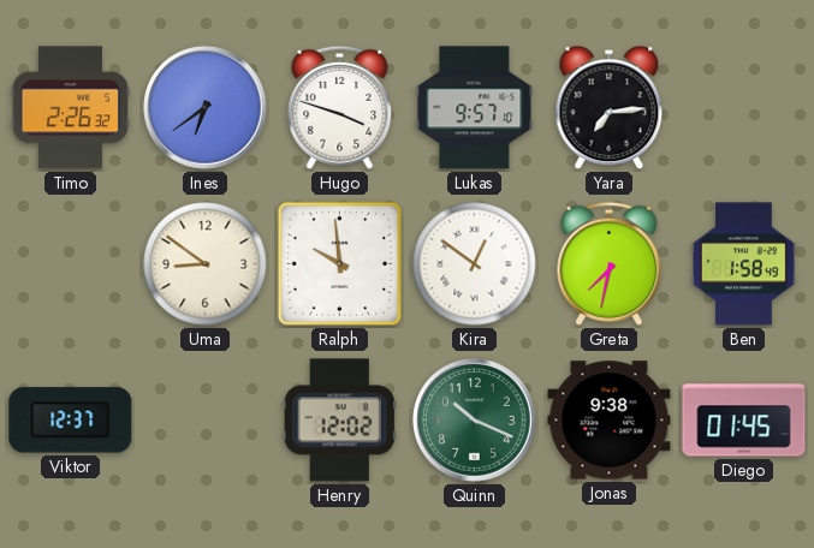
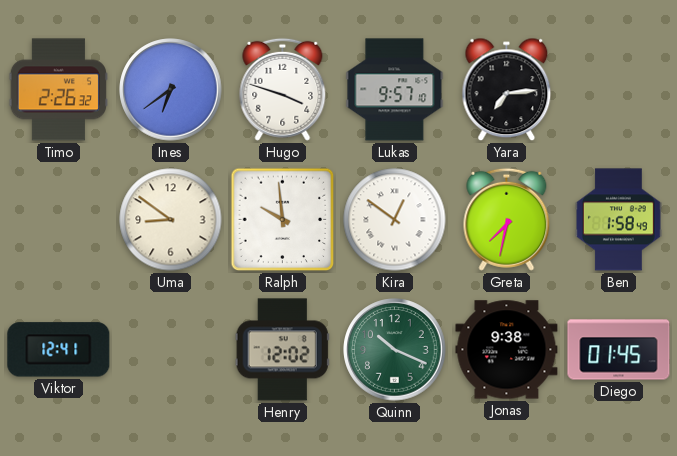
Viktor: 12:37 -> 12:41
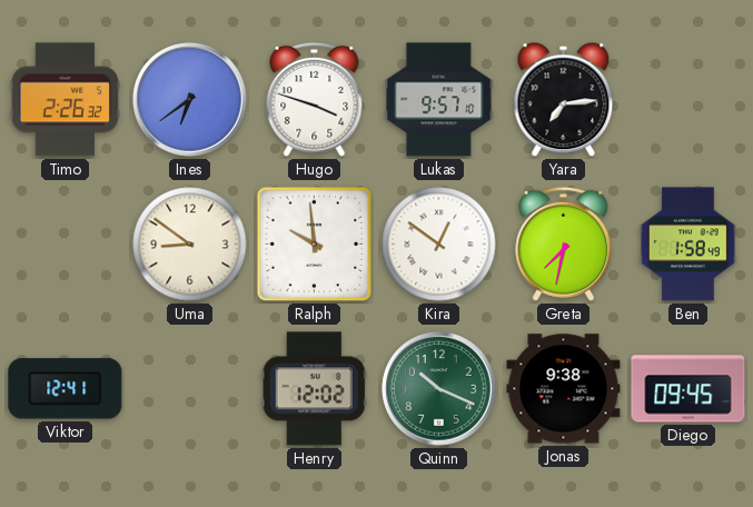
Diego: 01:45 -> 09:45
